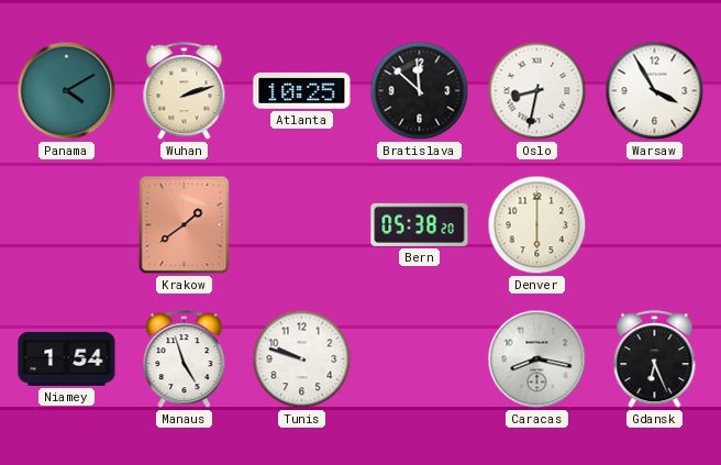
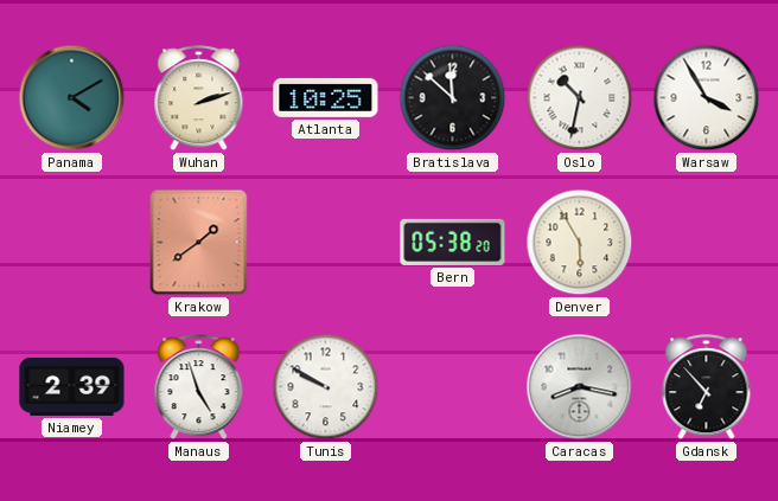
Oslo: 8:32 -> 10:32
Denver: 6:00 -> 5:55
Niamey: 1:54 -> 2:39
Tunis: 9:48 -> 9:50
Gdansk: 6:26 -> 6:53
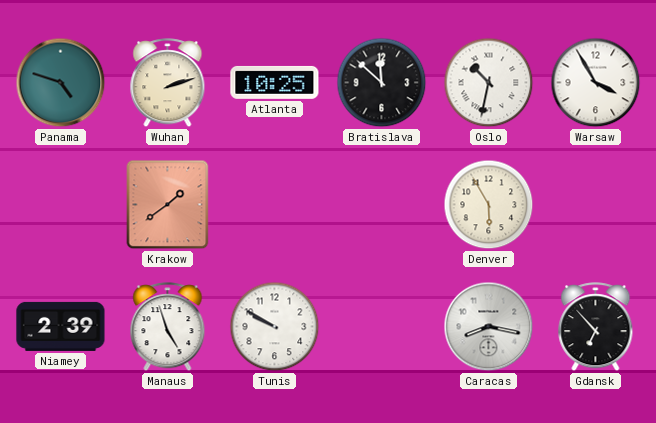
Panama: 4:10 -> 4:48
Bern: 05:38 -> none
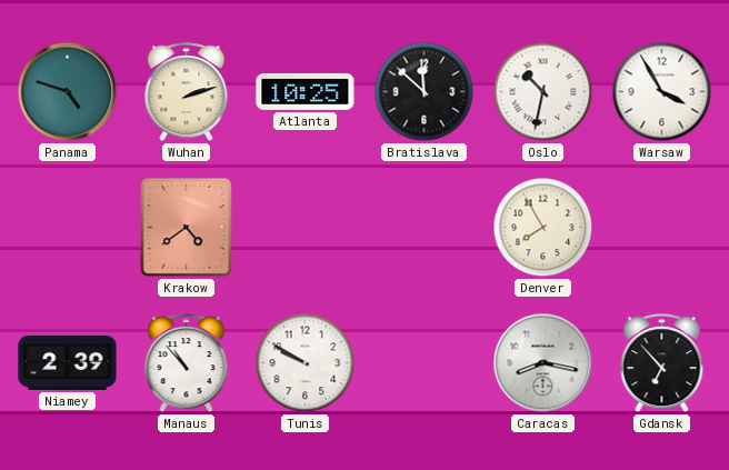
Krakow: 1:39 -> 4:39
Denver: 5:55 -> 7:55
Manaus: 4:57 -> 10:53
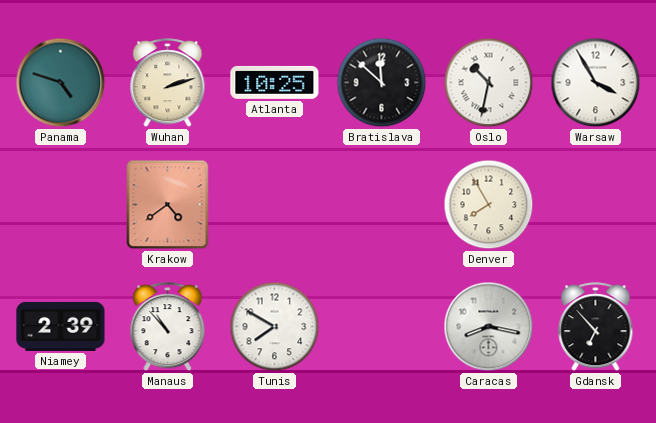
Tunis: 9:50 -> 7:50
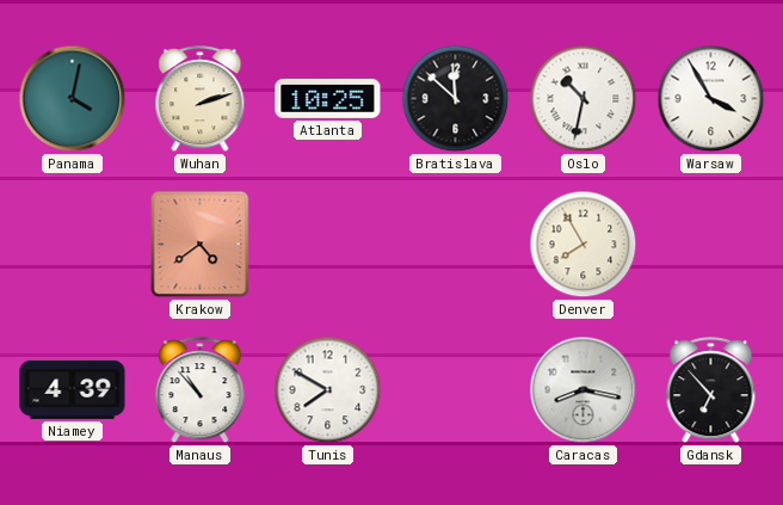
Panama: 4:48 -> 4:02
Niamey: 2:39 -> 4:39
